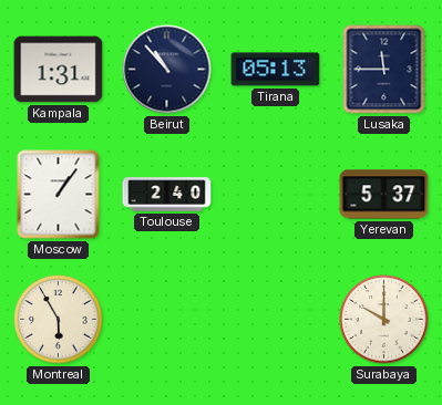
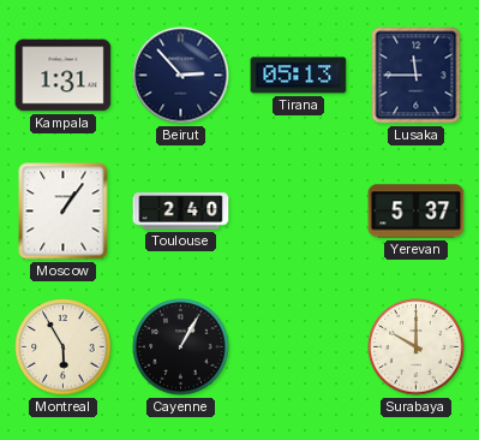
Beirut: 10:53 -> 2:53
Cayenne: none -> 1:05
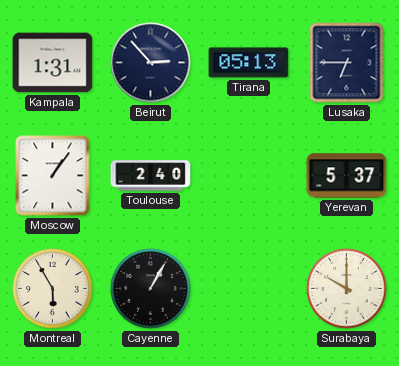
Lusaka: 11:45 -> 6:45
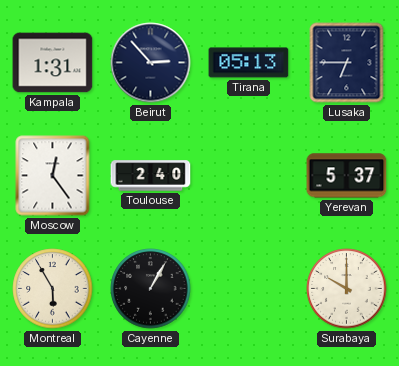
Moscow: 1:06 -> 12:24
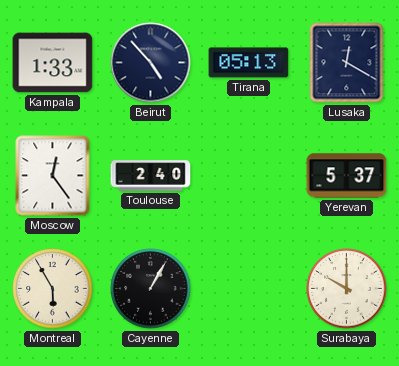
Kampala: 1:31 -> 1:33
Beirut: 2:53 -> 4:53
Lusaka: 6:45 -> 12:20
